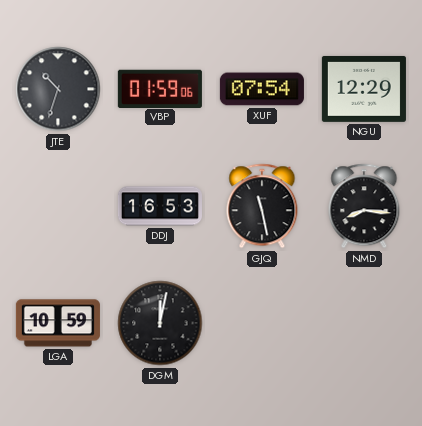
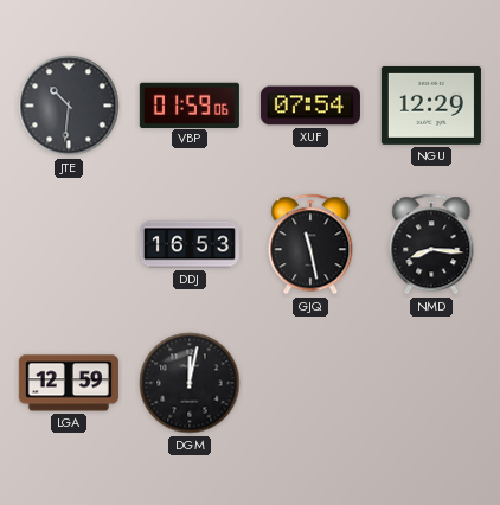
JTE: 10:33 -> 10:31
LGA: 10:59 -> 12:59
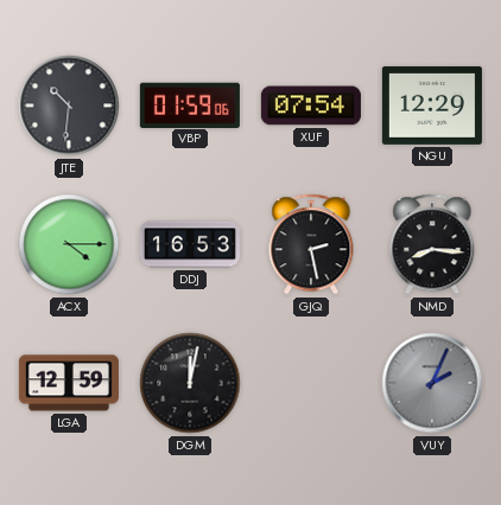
ACX: none -> 4:15
GJQ: 11:28 -> 2:28
VUY: none -> 2:04
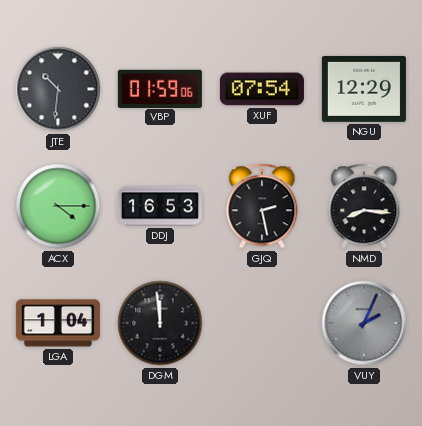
LGA: 12:59 -> 1:04
DGM: 12:02 -> 11:59
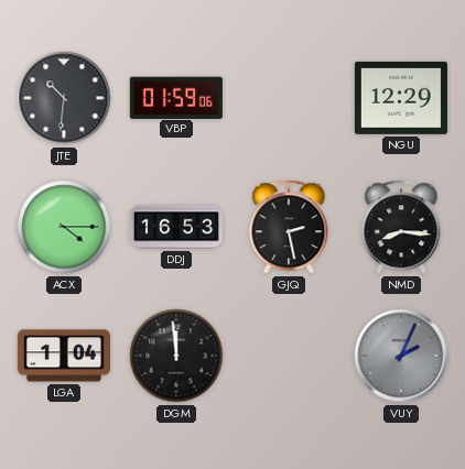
XUF: 07:54 -> none
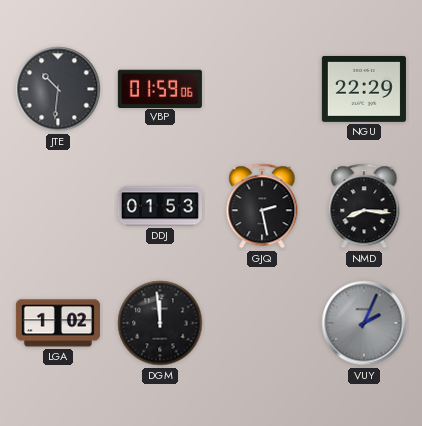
NGU: 12:29 -> 22:29
ACX: 4:15 -> none
DDJ: 16:53 -> 01:53
LGA: 1:04 -> 1:02
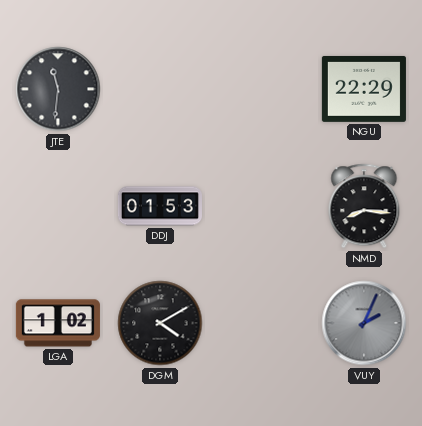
JTE: 10:31 -> 11:31
VBP: 01:59 -> none
GJQ: 2:28 -> none
DGM: 11:59 -> 4:10
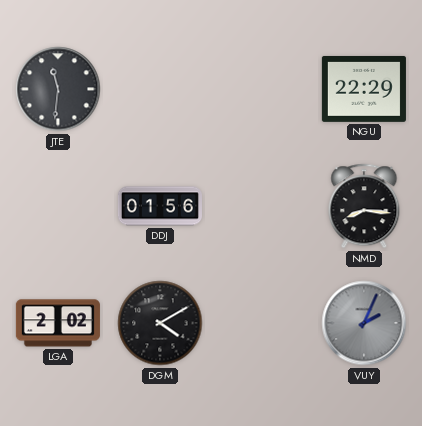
DDJ: 01:53 -> 01:56
LGA: 1:02 -> 2:02
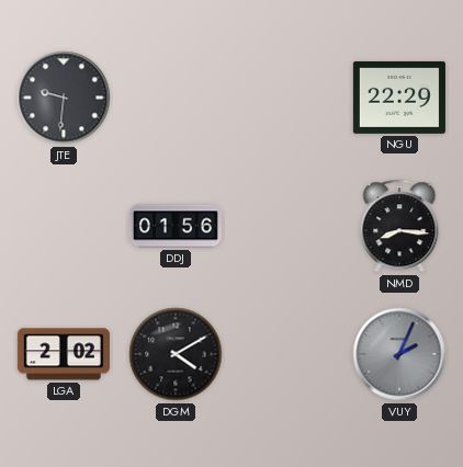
JTE: 11:31 -> 9:31
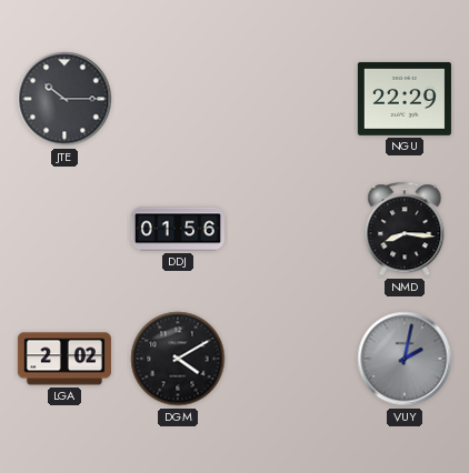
JTE: 9:31 -> 10:15
VUY: 2:04 -> 2:02
